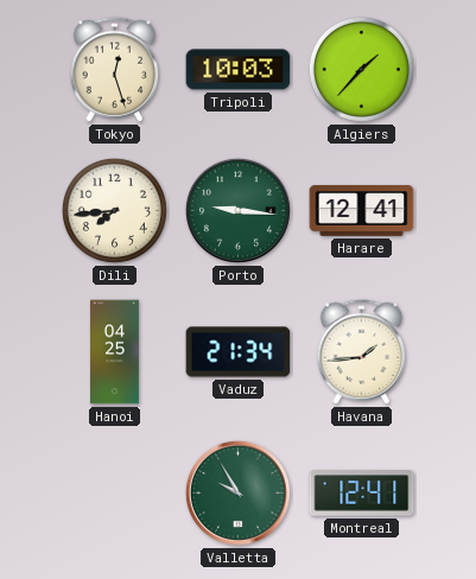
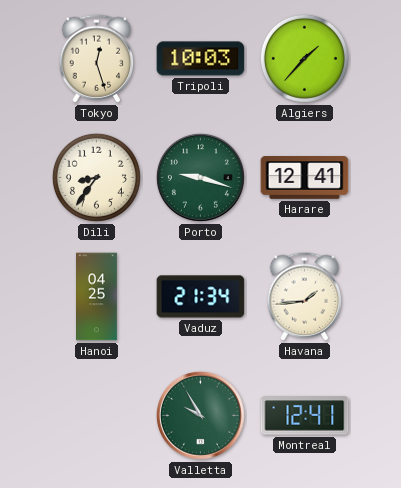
Dili: 7:44 -> 8:36
Porto: 9:16 -> 9:18
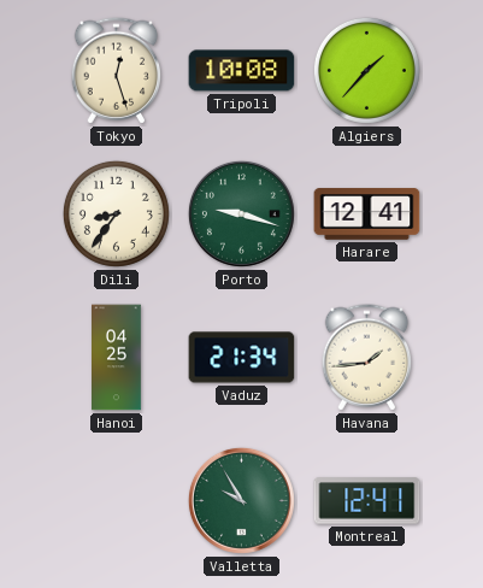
Tripoli: 10:03 -> 10:08
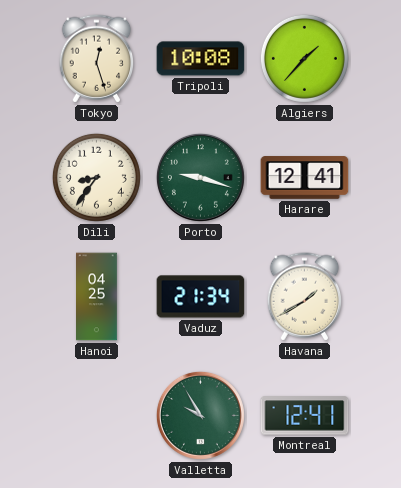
Havana: 1:44 -> 1:40
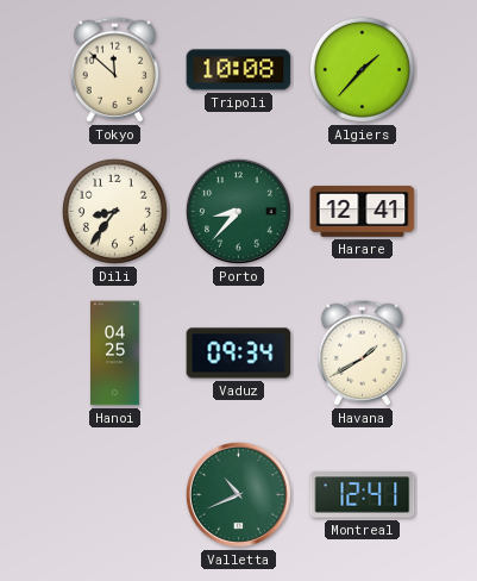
Tokyo: 12:27 -> 11:52
Porto: 9:18 -> 8:37
Vaduz: 21:34 -> 09:34
Valletta: 9:55 -> 10:41
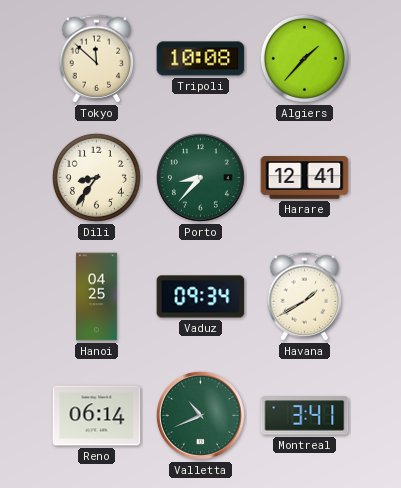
Reno: none -> 06:14
Montreal: 12:41 -> 3:41
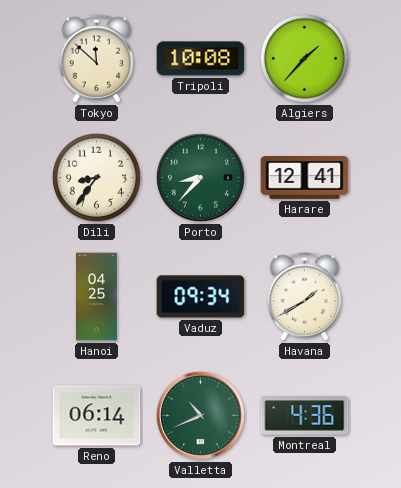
Montreal: 3:41 -> 4:36
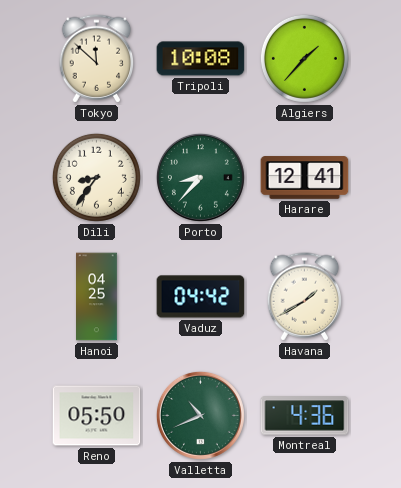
Vaduz: 09:34 -> 04:42
Reno: 06:14 -> 05:50
